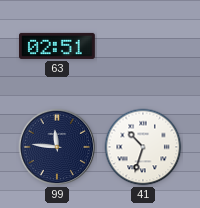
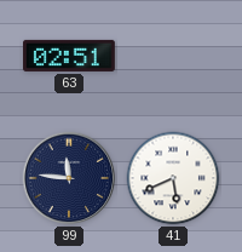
41: 10:33 -> 5:41
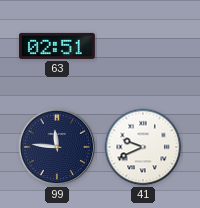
41: 5:41 -> 9:41
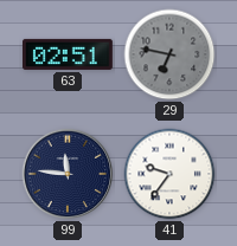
29: none -> 6:47
41: 9:41 -> 9:36
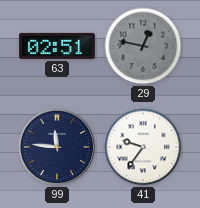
29: 6:47 -> 12:47
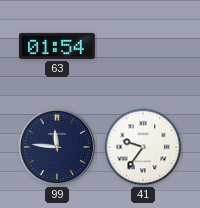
63: 02:51 -> 01:54
29: 12:47 -> none
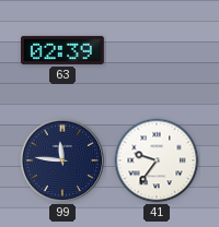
63: 01:54 -> 02:39
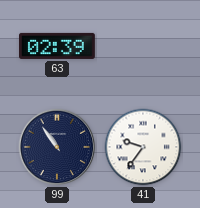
99: 11:46 -> 10:54
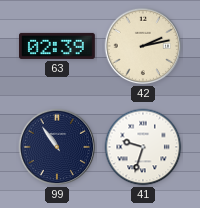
42: none -> 2:13
41: 9:36 -> 9:33
